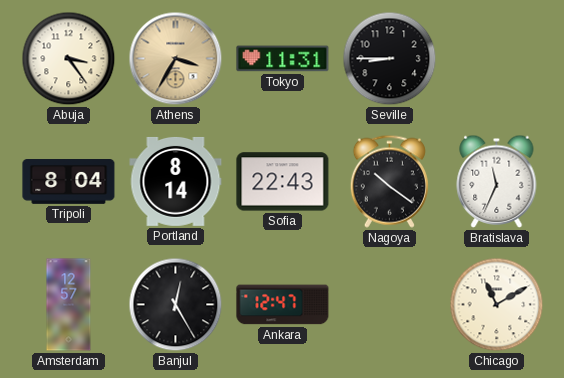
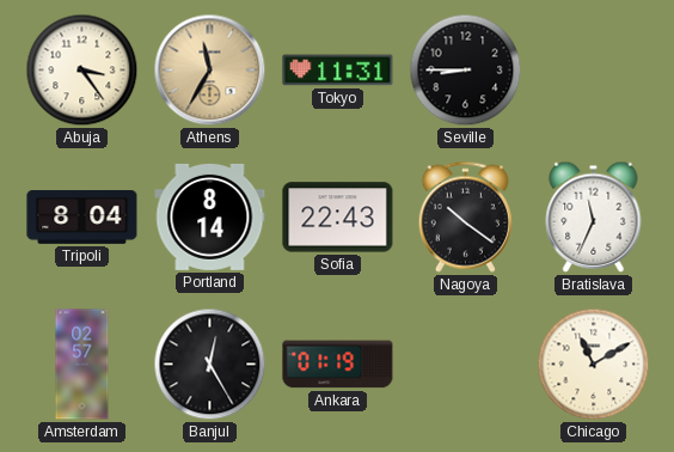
Athens: 3:35 -> 11:35
Amsterdam: 12:57 -> 02:57
Ankara: 12:47 -> 01:19
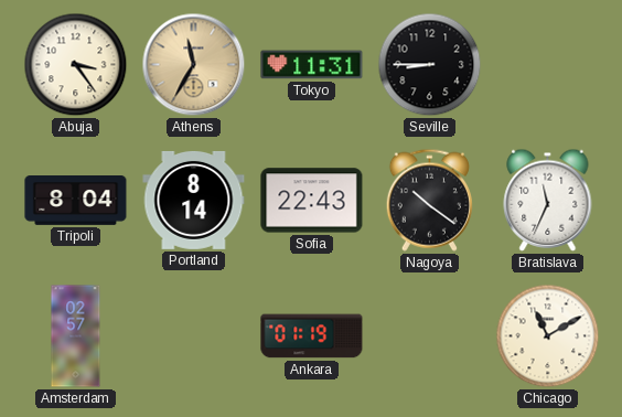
Banjul: 12:25 -> none
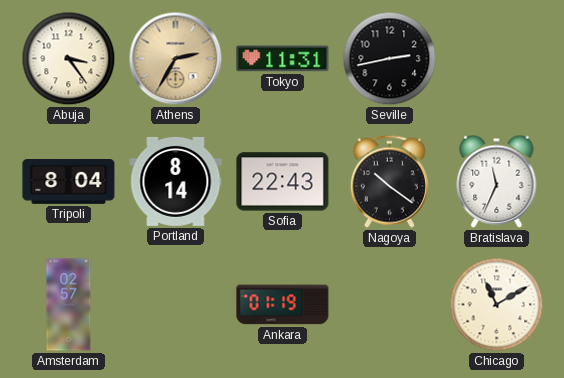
Athens: 11:35 -> 2:35
Seville: 8:45 -> 2:43
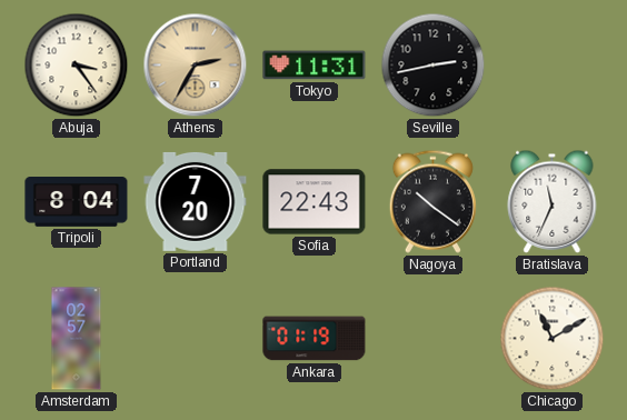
Portland: 8:14 -> 7:20
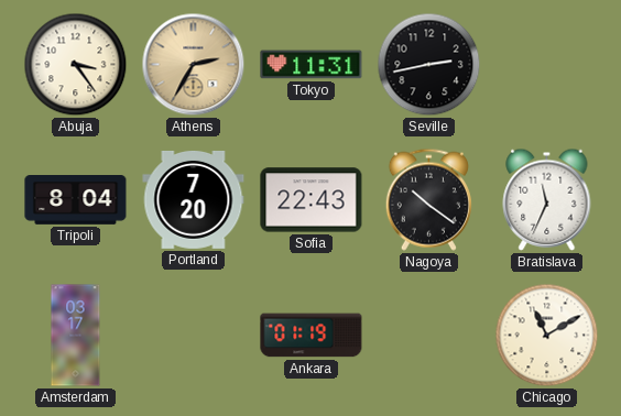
Amsterdam: 02:57 -> 03:17
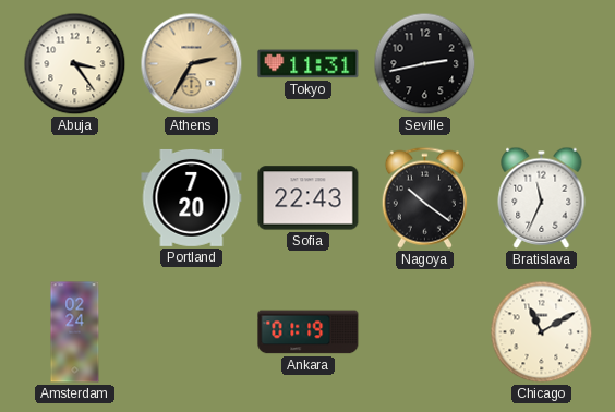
Tripoli: 8:04 -> none
Amsterdam: 03:17 -> 02:24
